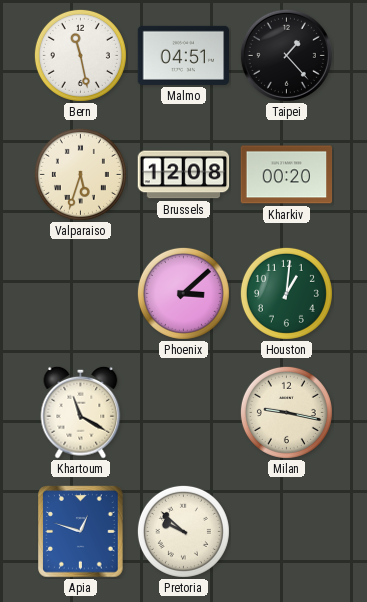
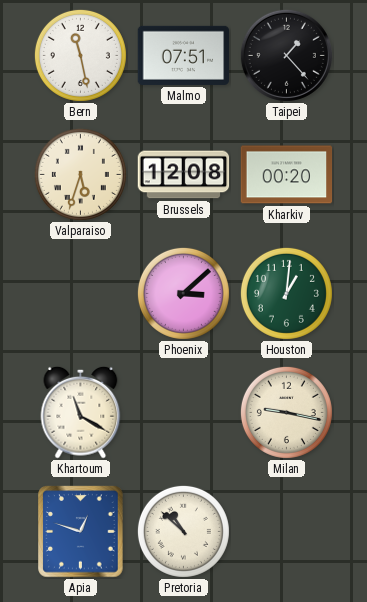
Malmo: 04:51 -> 07:51
Pretoria: 9:52 -> 10:52
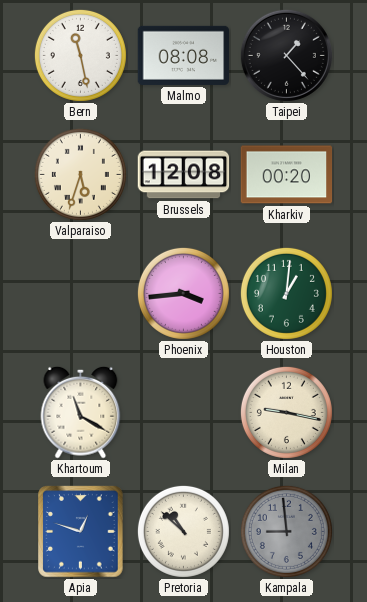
Malmo: 07:51 -> 08:08
Phoenix: 3:08 -> 3:44
Kampala: none -> 8:59
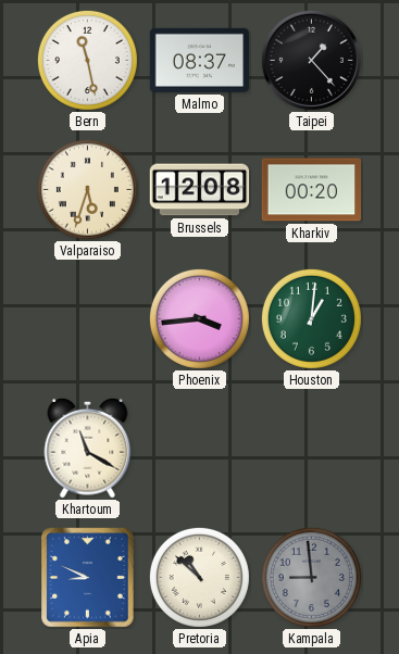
Malmo: 08:08 -> 08:37
Milan: 9:17 -> none
Apia: 12:48 -> 8:49
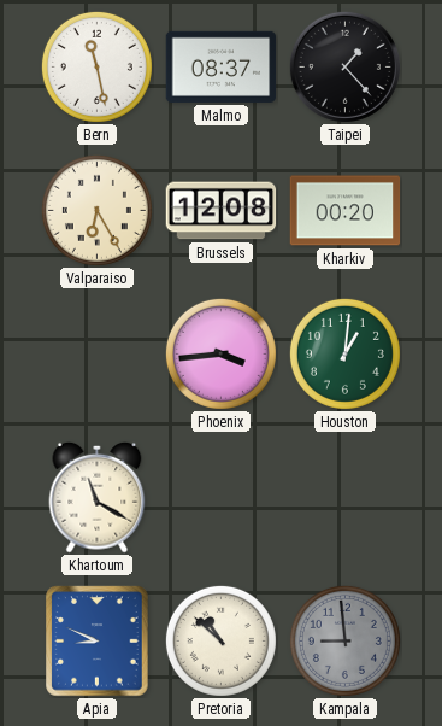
Valparaiso: 5:33 -> 6:25
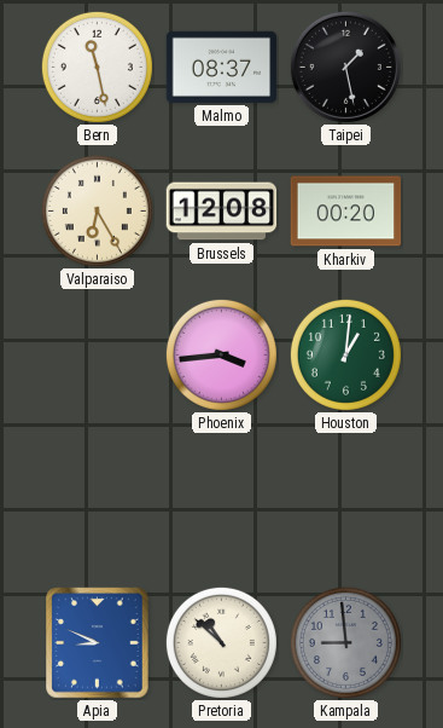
Taipei: 1:23 -> 1:28
Khartoum: 11:20 -> none
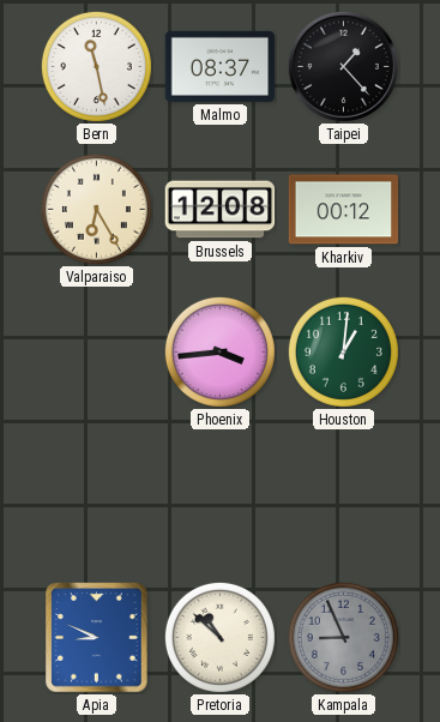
Taipei: 1:28 -> 1:23
Kharkiv: 00:20 -> 00:12
Kampala: 8:59 -> 8:56
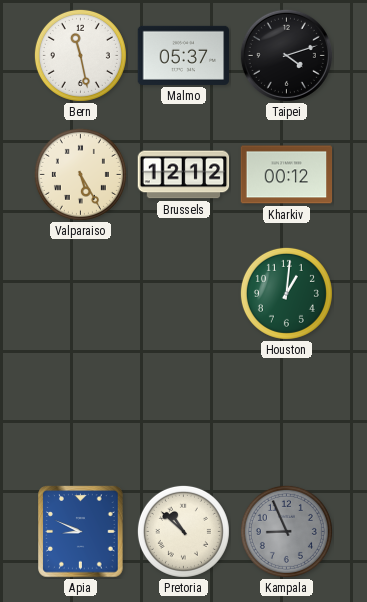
Malmo: 08:37 -> 05:37
Taipei: 1:23 -> 4:12
Valparaiso: 6:25 -> 5:25
Brussels: 12:08 -> 12:12
Phoenix: 3:44 -> none
